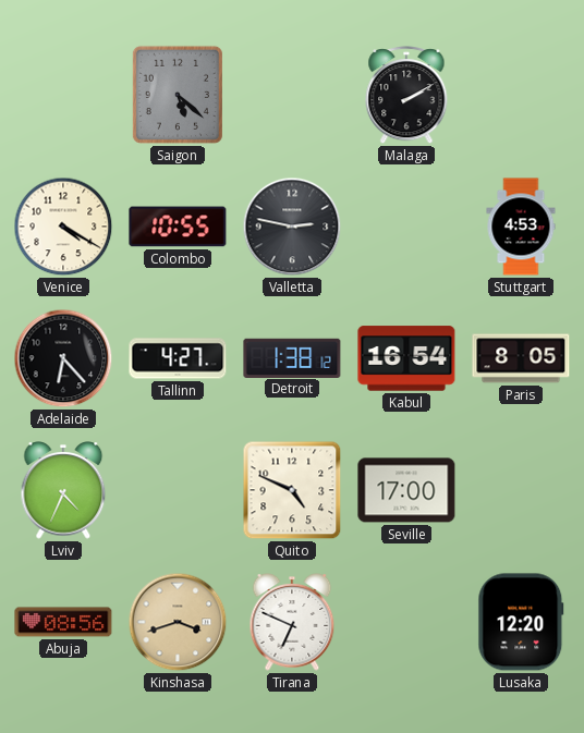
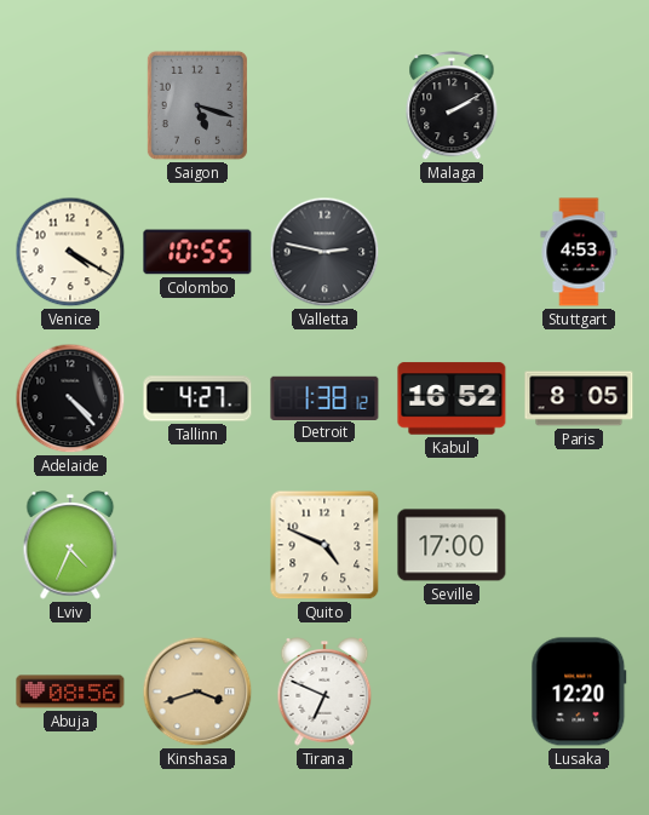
Saigon: 5:22 -> 5:18
Adelaide: 6:23 -> 4:23
Kabul: 16:54 -> 16:52
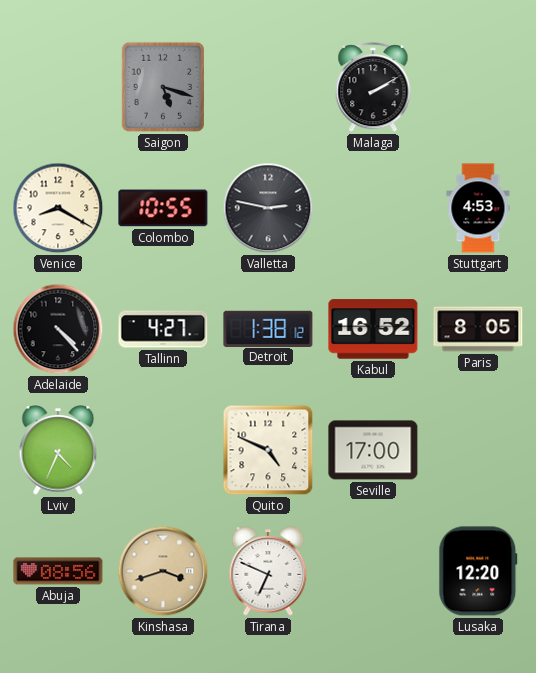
Venice: 4:20 -> 8:20
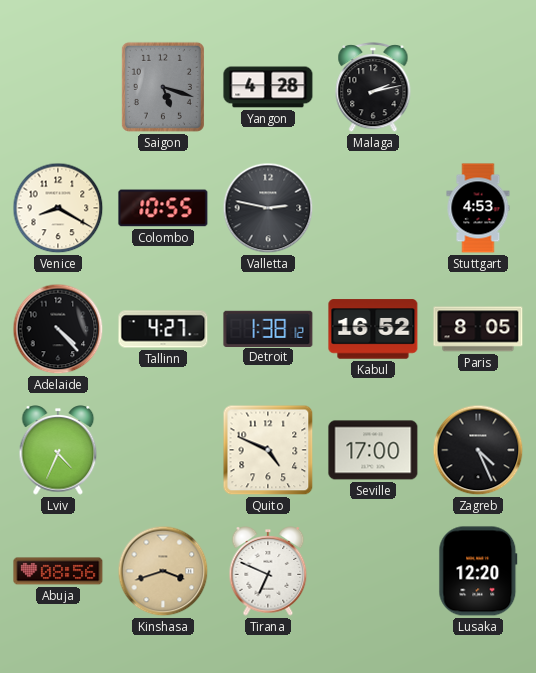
Yangon: none -> 4:28
Malaga: 2:10 -> 2:13
Zagreb: none -> 4:26
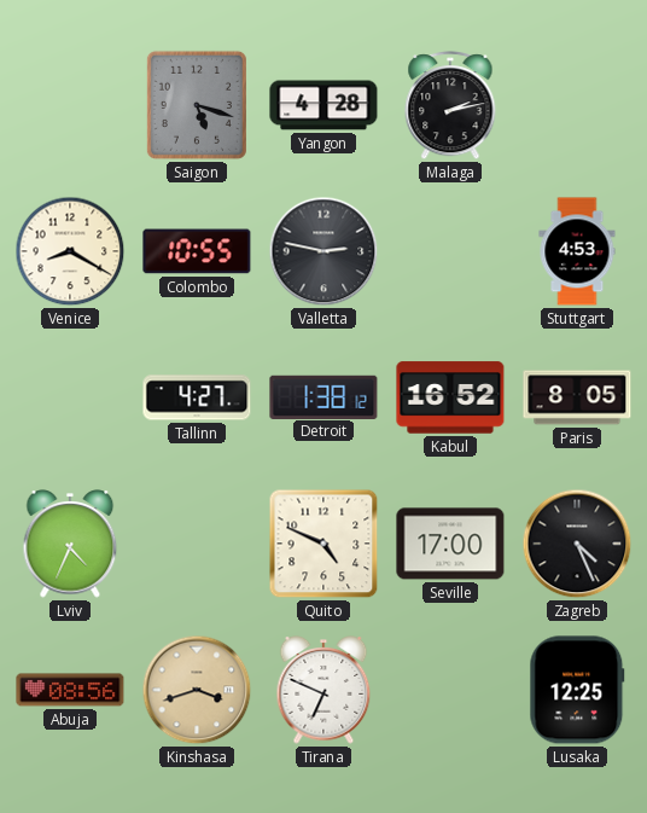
Adelaide: 4:23 -> none
Lusaka: 12:20 -> 12:25
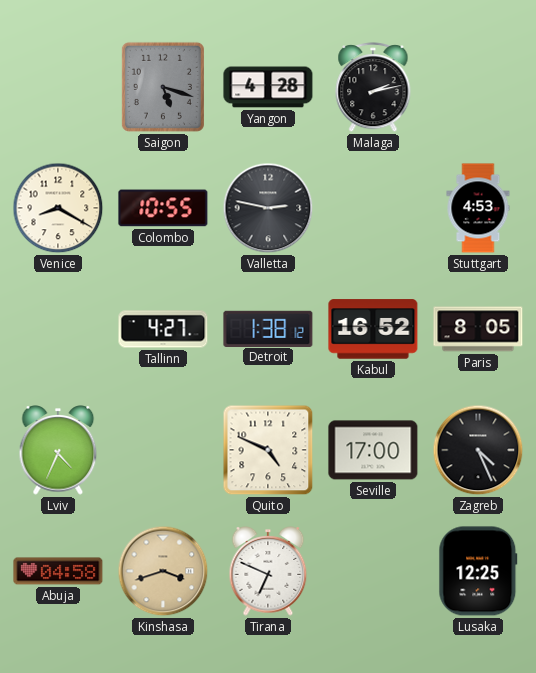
Abuja: 08:56 -> 04:58
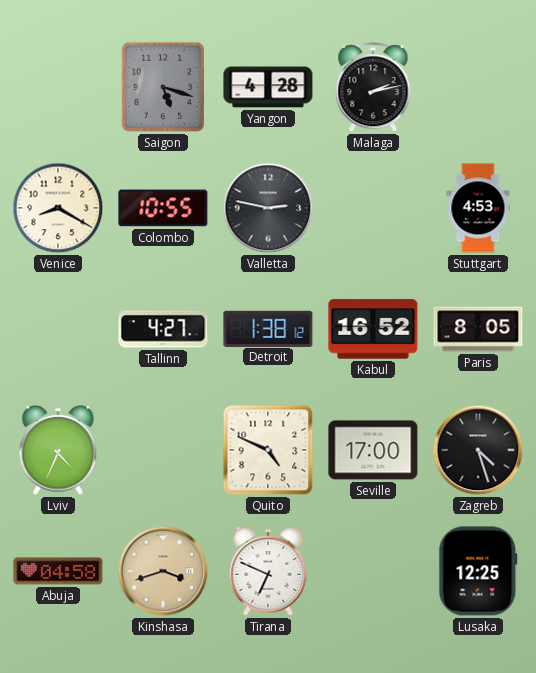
Zagreb: 4:26 -> 4:27
